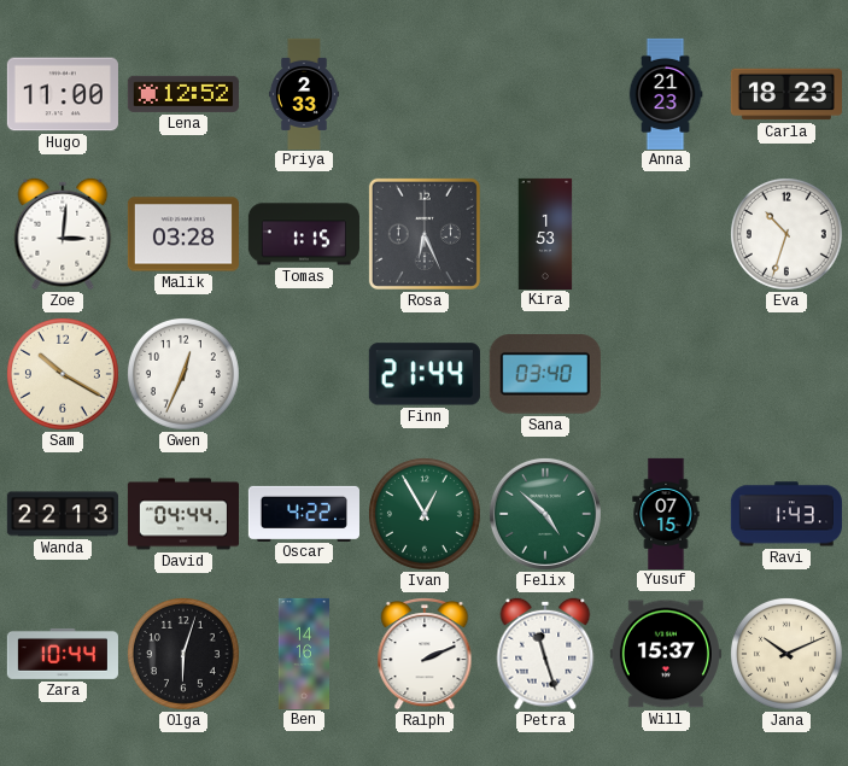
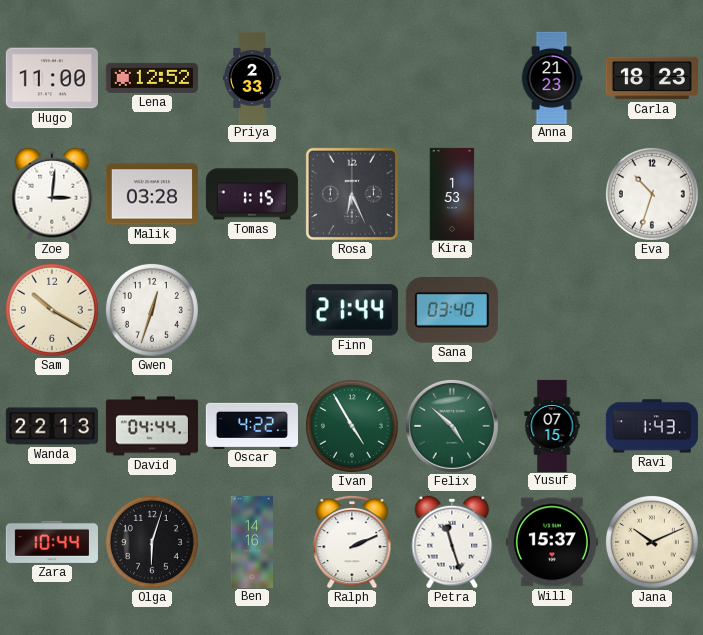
Gwen: 12:34 -> 12:33
Ivan: 12:55 -> 4:55
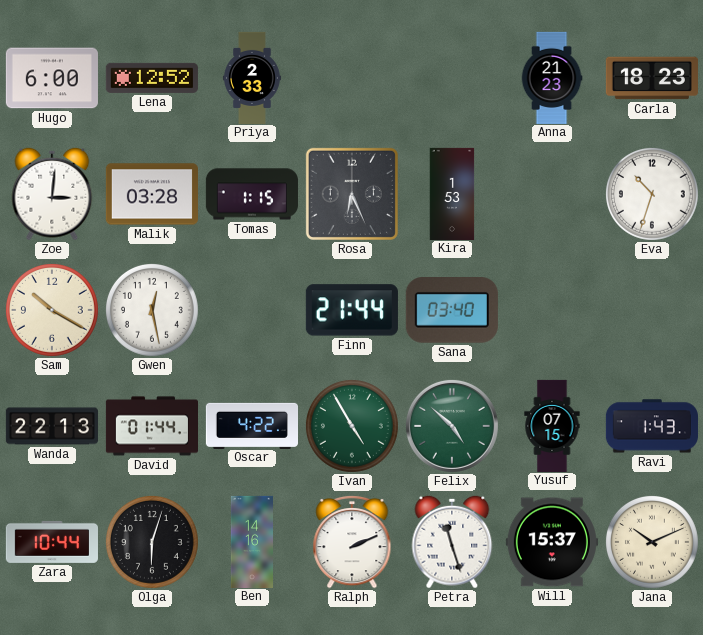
Hugo: 11:00 -> 6:00
Gwen: 12:33 -> 12:28
David: 04:44 -> 01:44
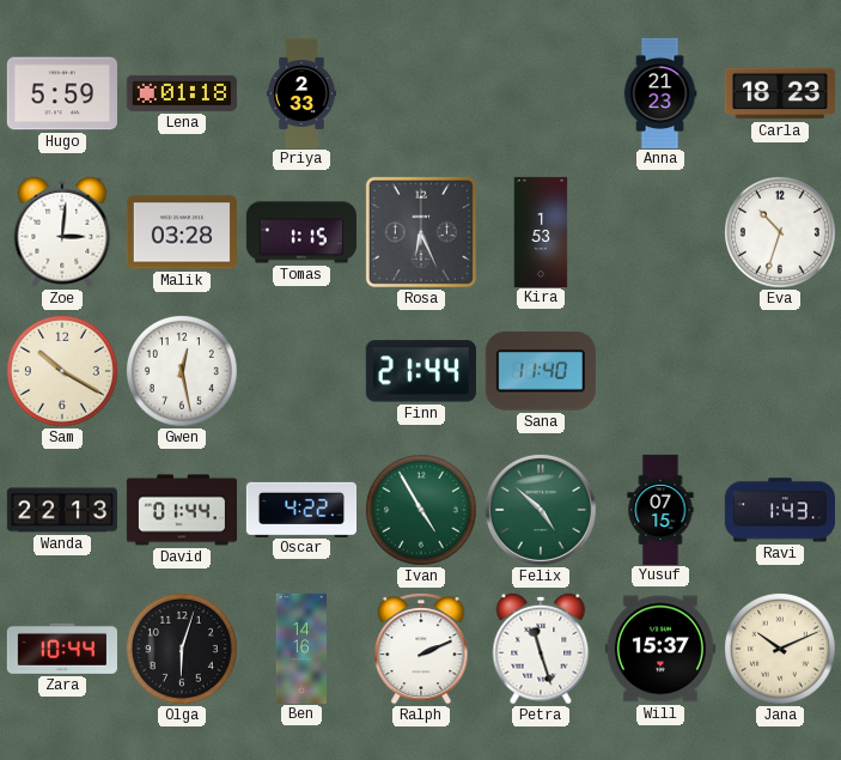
Hugo: 6:00 -> 5:59
Lena: 12:52 -> 01:18
Sana: 03:40 -> 11:40
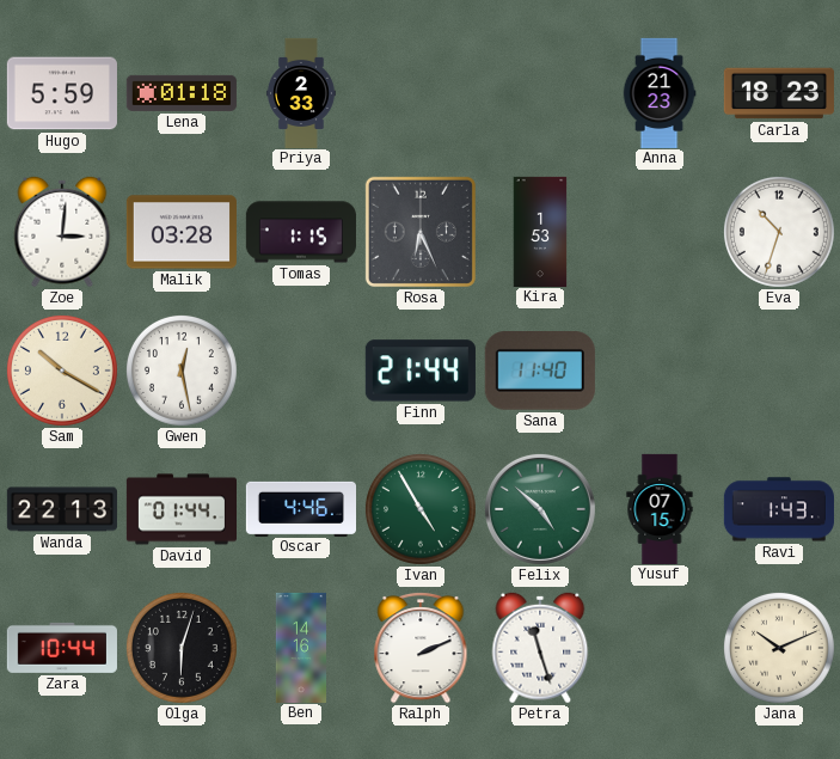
Oscar: 4:22 -> 4:46
Will: 15:37 -> none
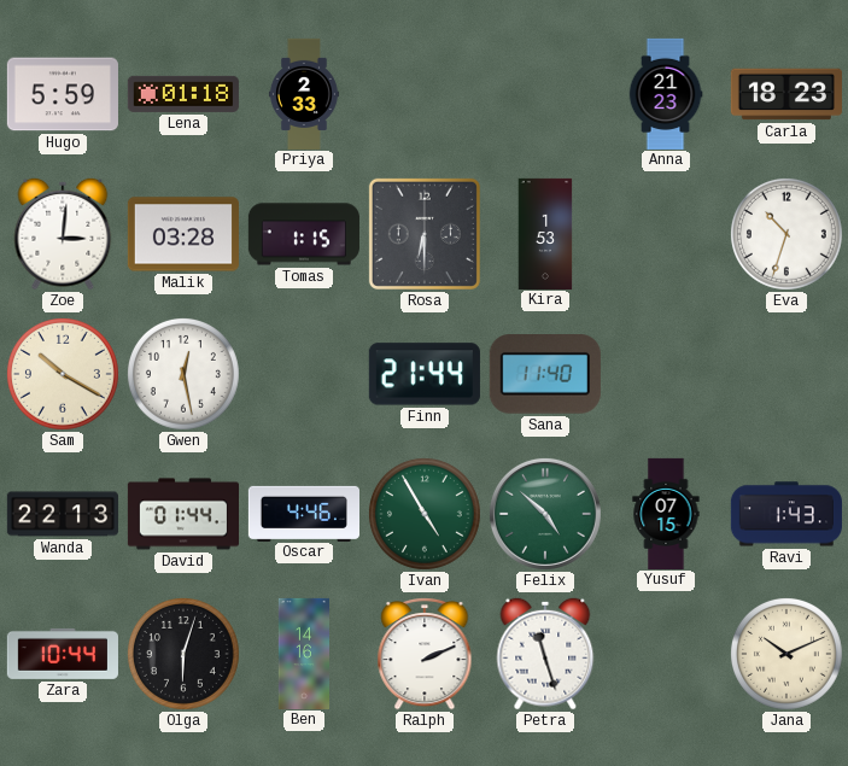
Rosa: 6:26 -> 6:30
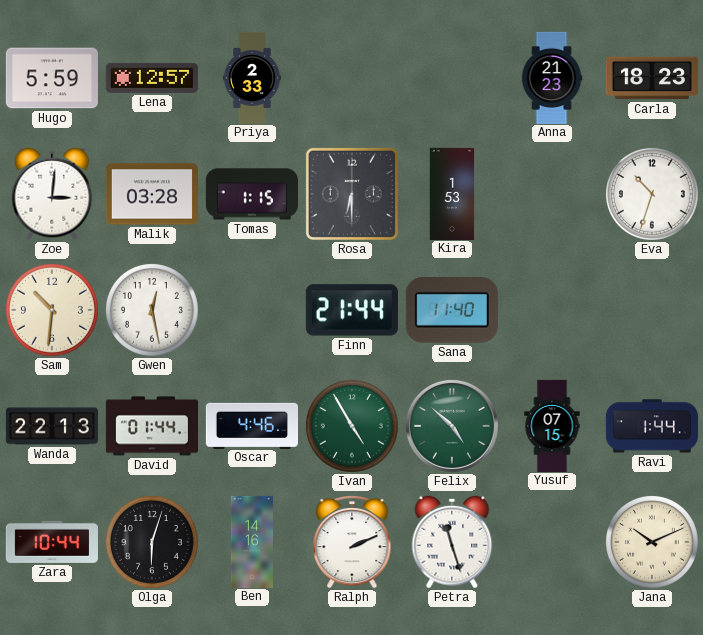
Lena: 01:18 -> 12:57
Sam: 10:20 -> 10:31
Ravi: 1:43 -> 1:44
